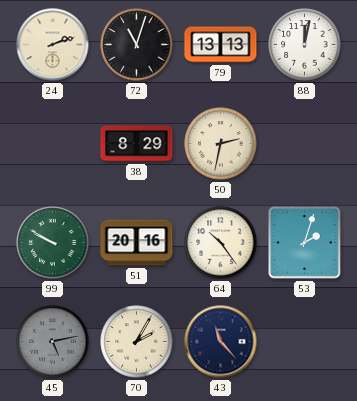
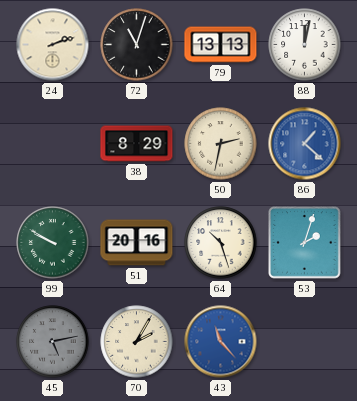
86: none -> 1:22
64: 10:24 -> 10:27
43 dial: navy -> blue
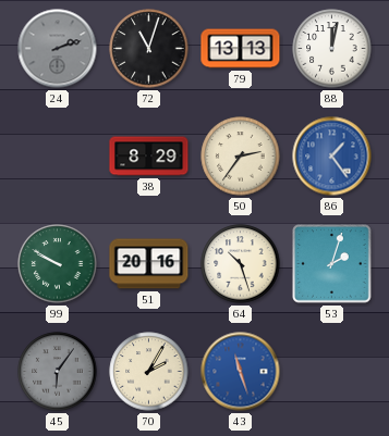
24 dial: cream -> grey
50: 2:32 -> 2:36
86: 1:22 -> 1:24
45: 5:13 -> 6:06
43: 11:23 -> 11:27
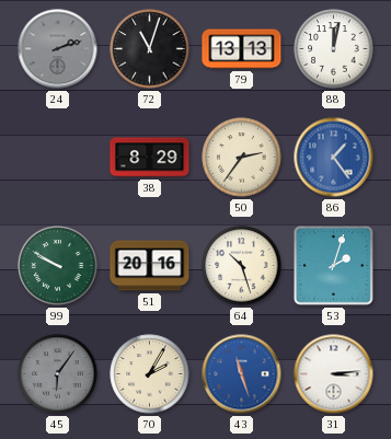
31: none -> 3:14
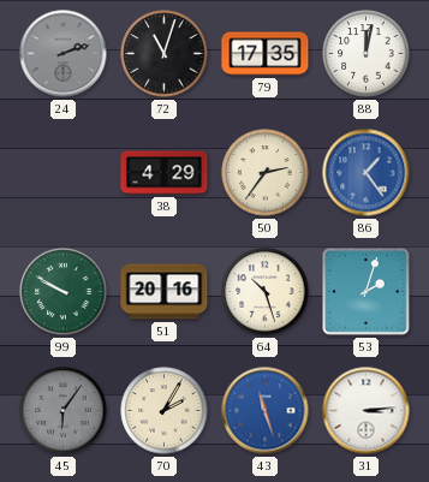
79: 13:13 -> 17:35
38: 8:29 -> 4:29
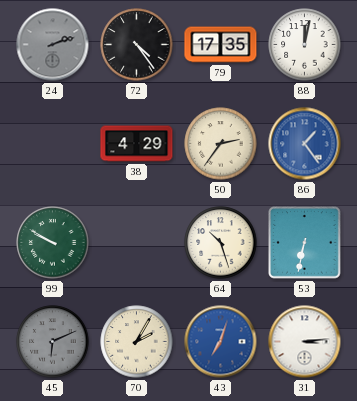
72: 11:03 -> 4:24
51: 20:16 -> none
53: 2:03 -> 6:32
45: 6:06 -> 6:11
43: 11:27 -> 7:03
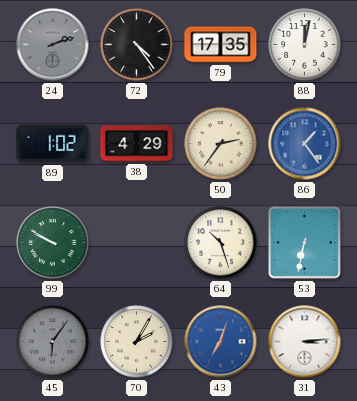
89: none -> 1:02
45: 6:11 -> 6:06
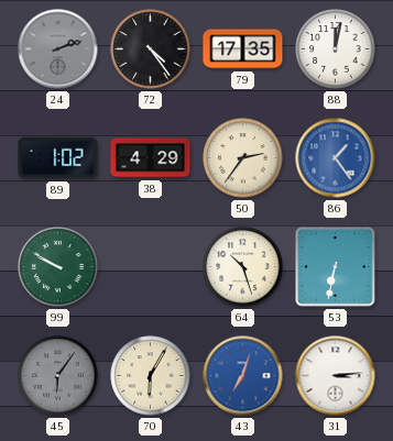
70: 2:05 -> 6:05
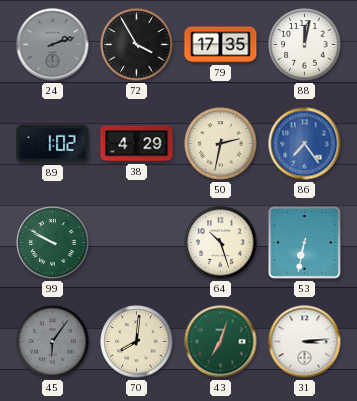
72: 4:24 -> 3:55
50: 2:36 -> 2:32
86: 1:24 -> 7:24
70: 6:05 -> 8:01
43 dial: blue -> green
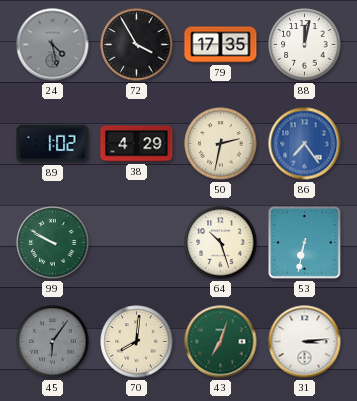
24: 2:12 -> 4:28
